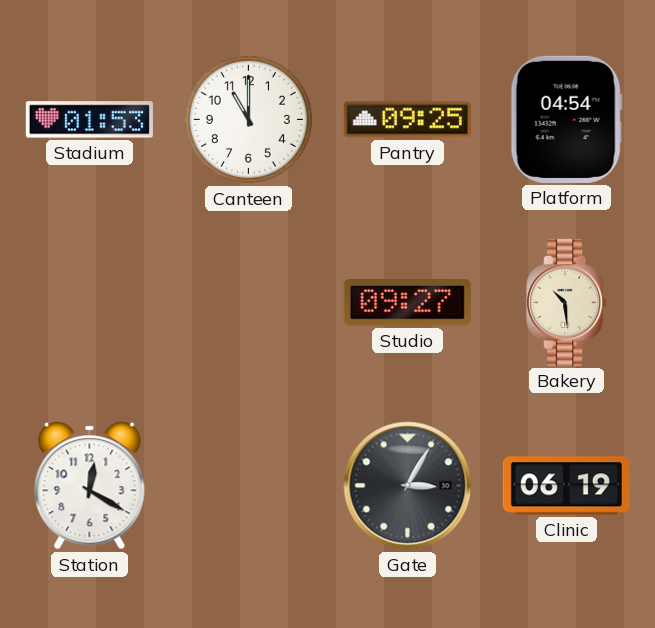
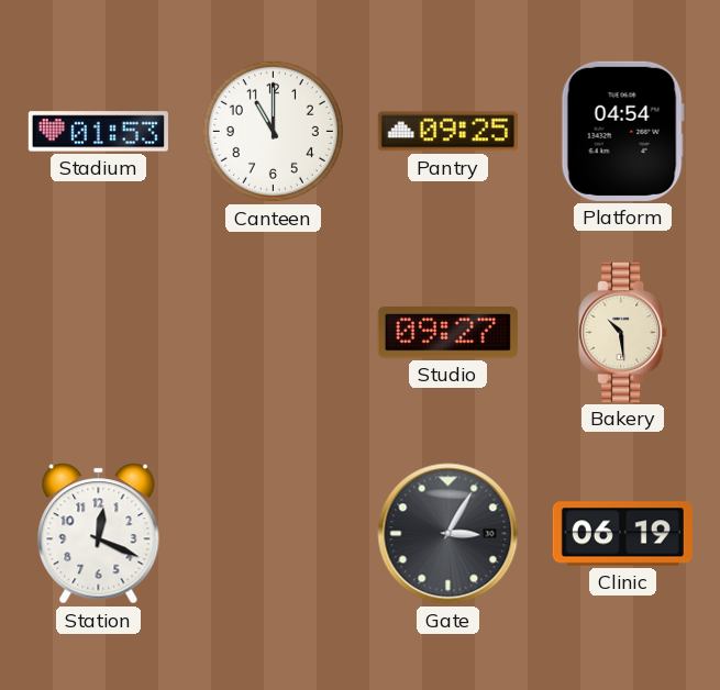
Station: 12:20 -> 12:19
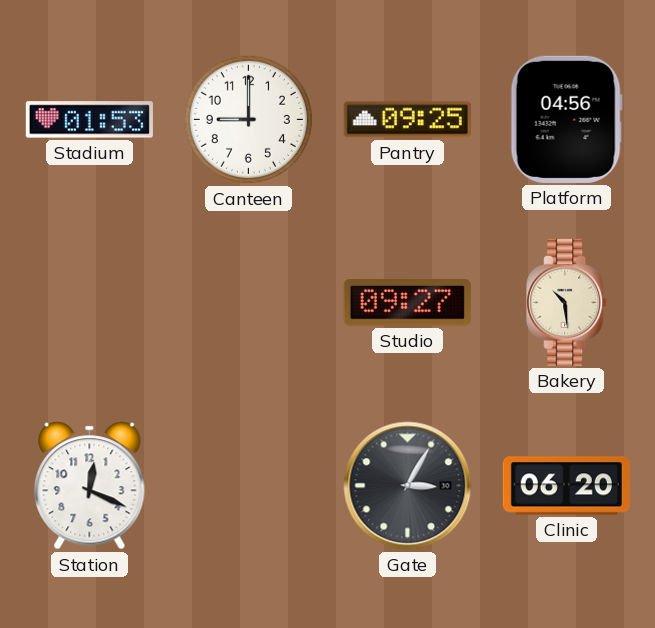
Canteen: 11:00 -> 9:00
Platform: 04:54 -> 04:56
Clinic: 06:19 -> 06:20
